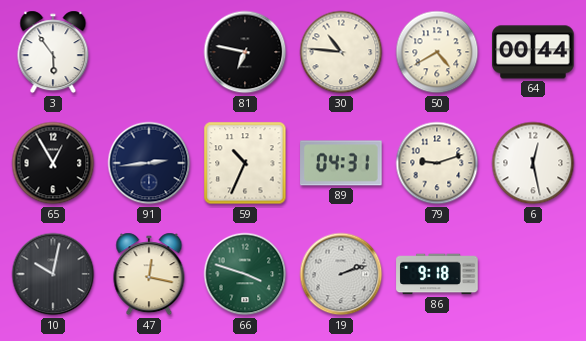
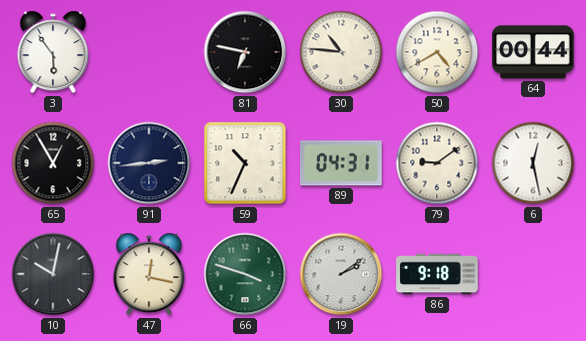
79: 9:12 -> 9:09
19: 2:12 -> 2:09
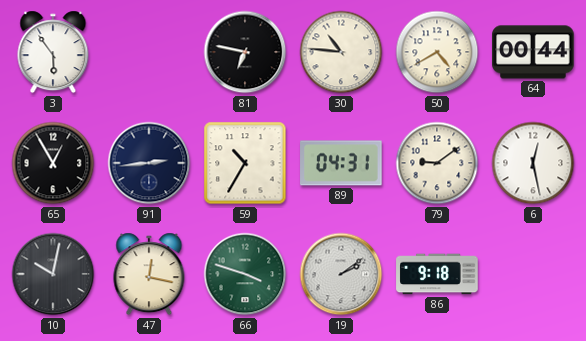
59: 10:34 -> 10:35
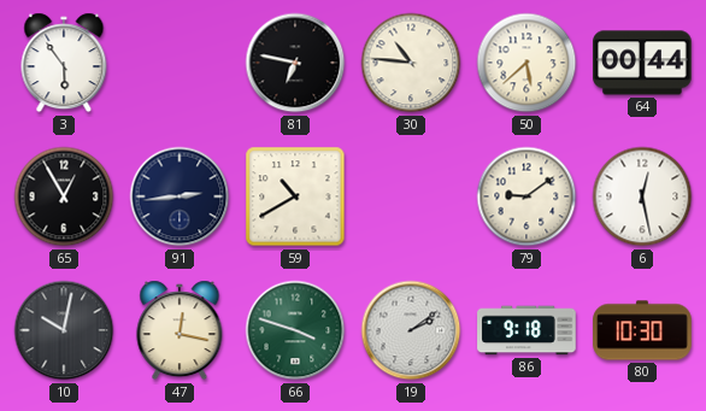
50: 4:40 -> 5:38
59: 10:35 -> 10:40
89: 04:31 -> none
80: none -> 10:30
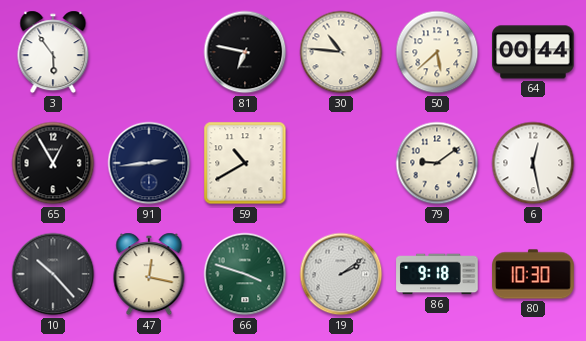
10: 10:02 -> 10:23
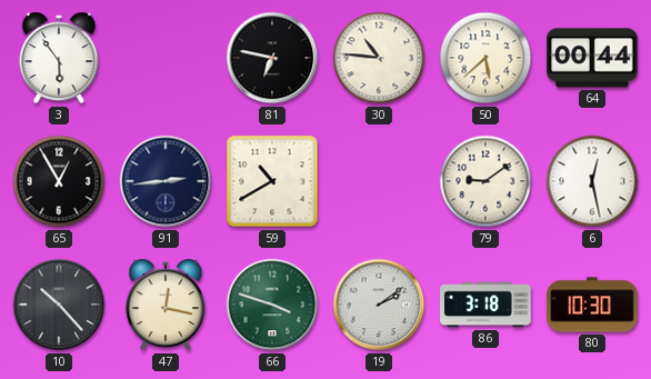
86: 9:18 -> 3:18
